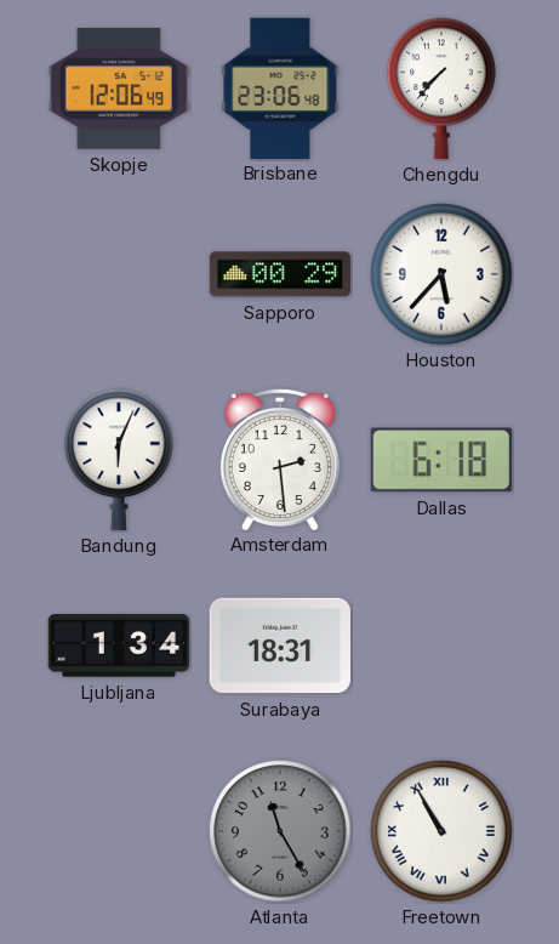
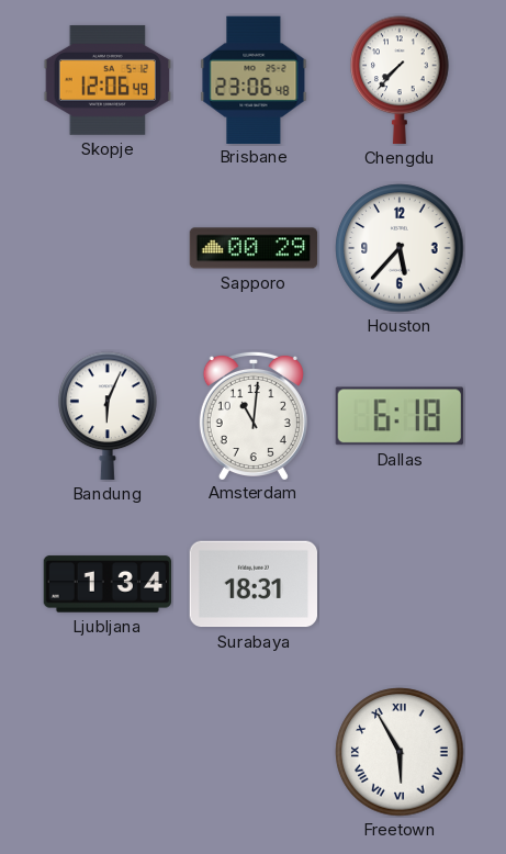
Amsterdam: 2:29 -> 11:01
Atlanta: 11:25 -> none
Freetown: 10:55 -> 5:55
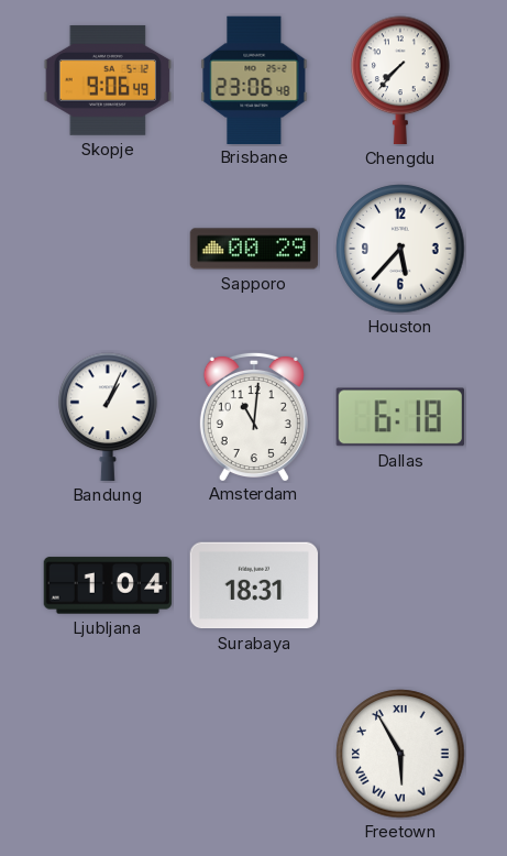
Skopje: 12:06 -> 9:06
Bandung: 6:04 -> 1:04
Ljubljana: 1:34 -> 1:04
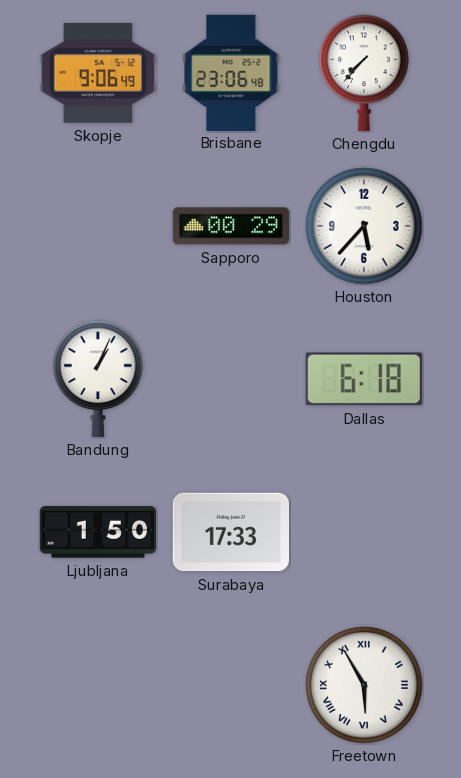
Amsterdam: 11:01 -> none
Ljubljana: 1:04 -> 1:50
Surabaya: 18:31 -> 17:33
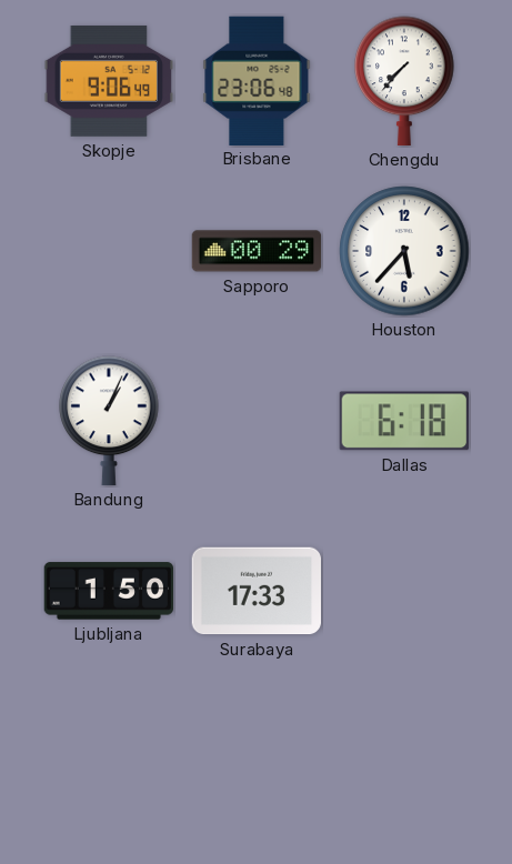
Freetown: 5:55 -> none
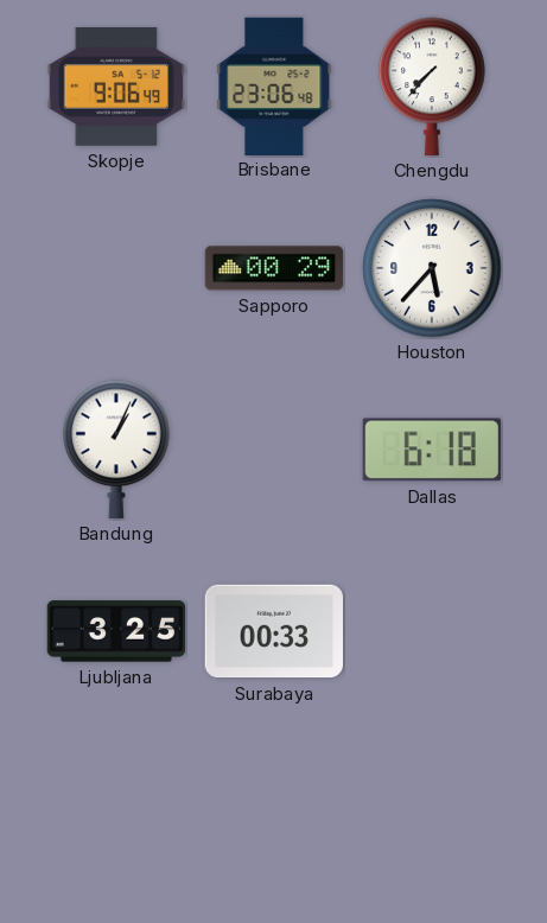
Ljubljana: 1:50 -> 3:25
Surabaya: 17:33 -> 00:33
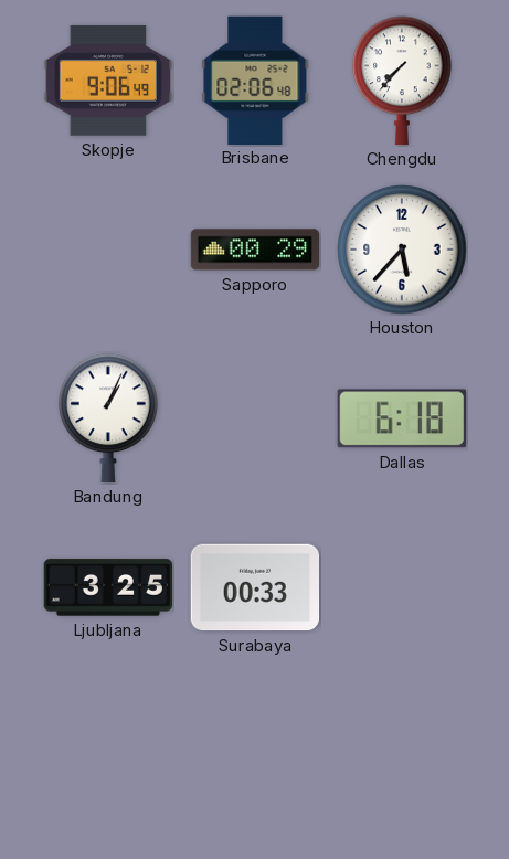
Brisbane: 23:06 -> 02:06
